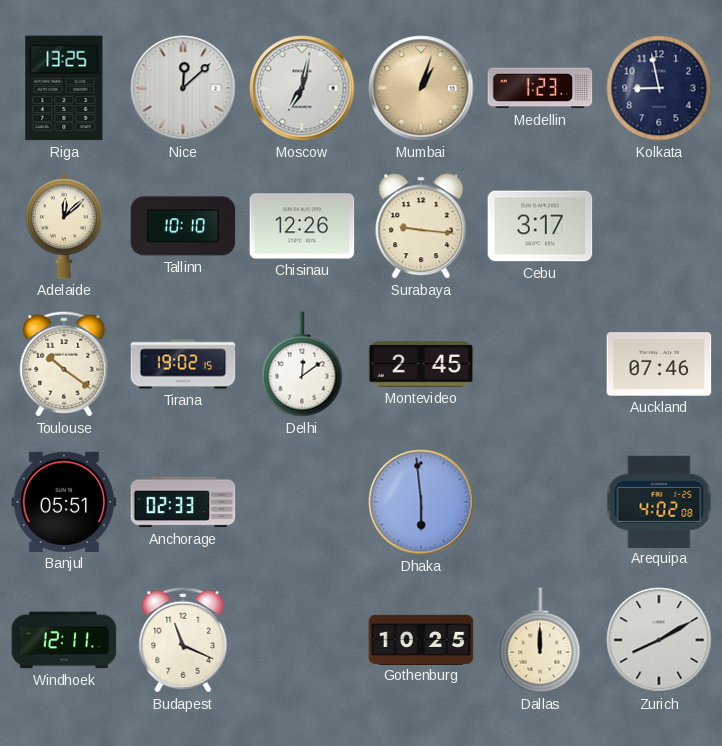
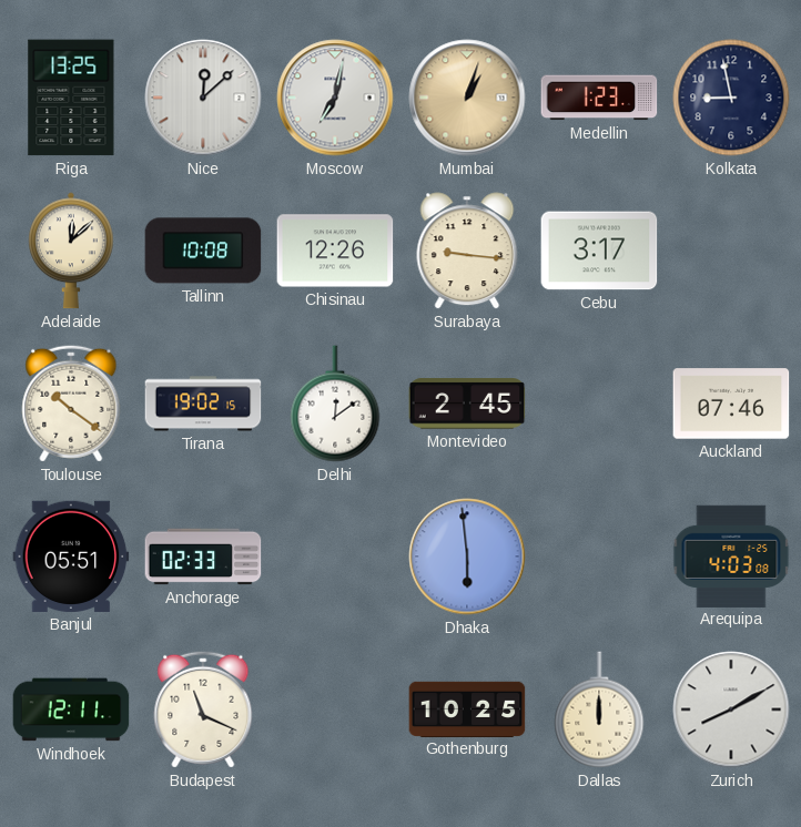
Tallinn: 10:10 -> 10:08
Arequipa: 4:02 -> 4:03
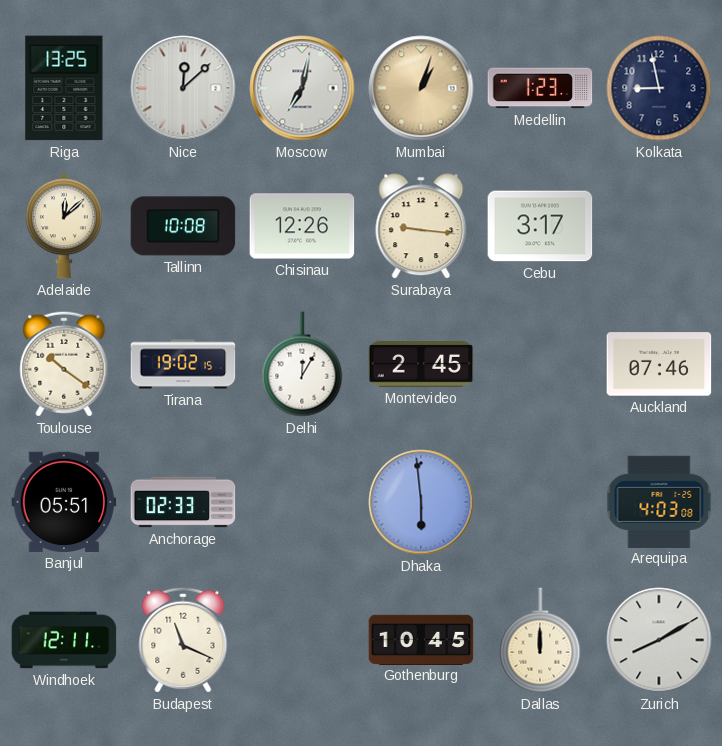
Delhi: 12:09 -> 12:05
Gothenburg: 10:25 -> 10:45
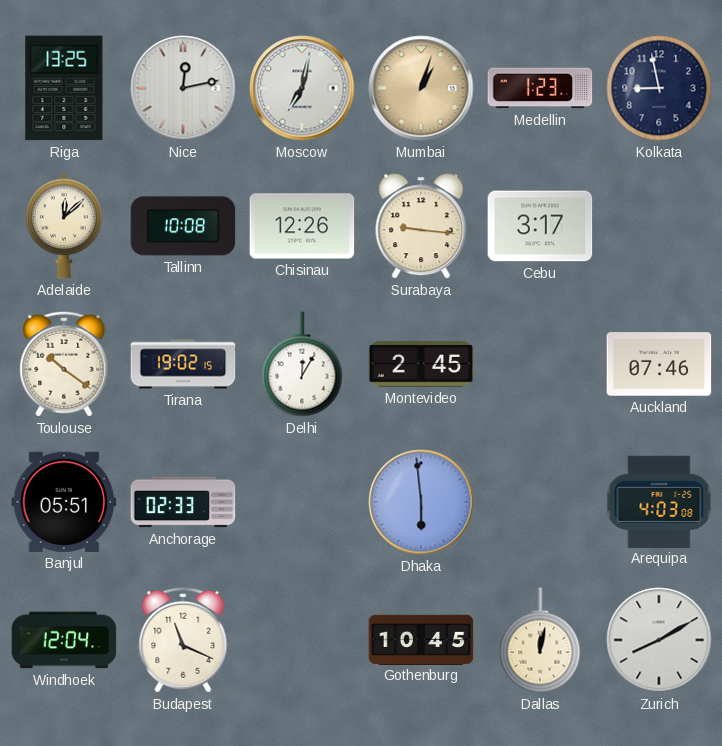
Nice: 12:08 -> 12:13
Windhoek: 12:11 -> 12:04
Dallas: 12:00 -> 12:02
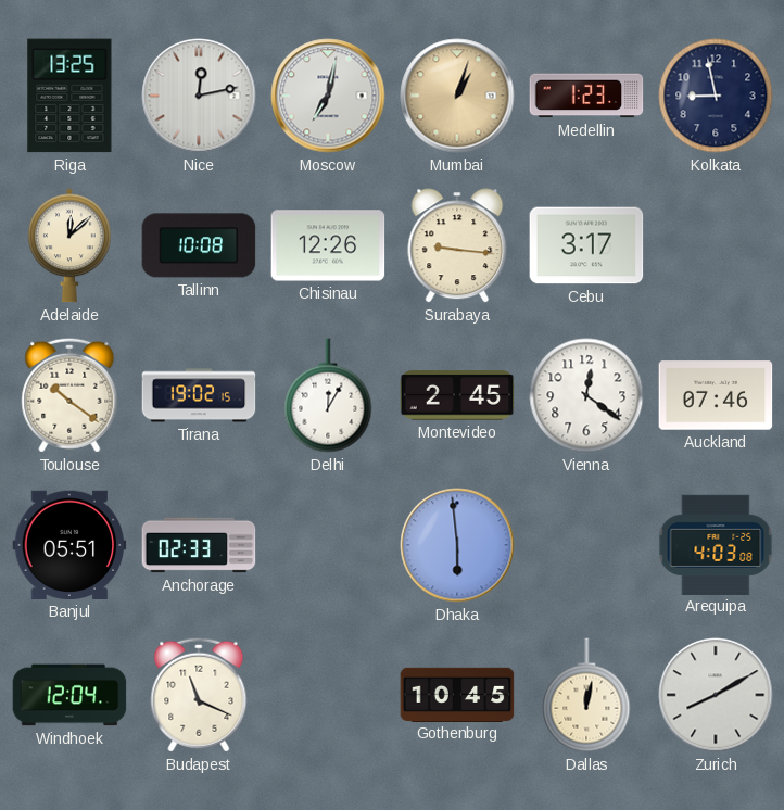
Vienna: none -> 12:21
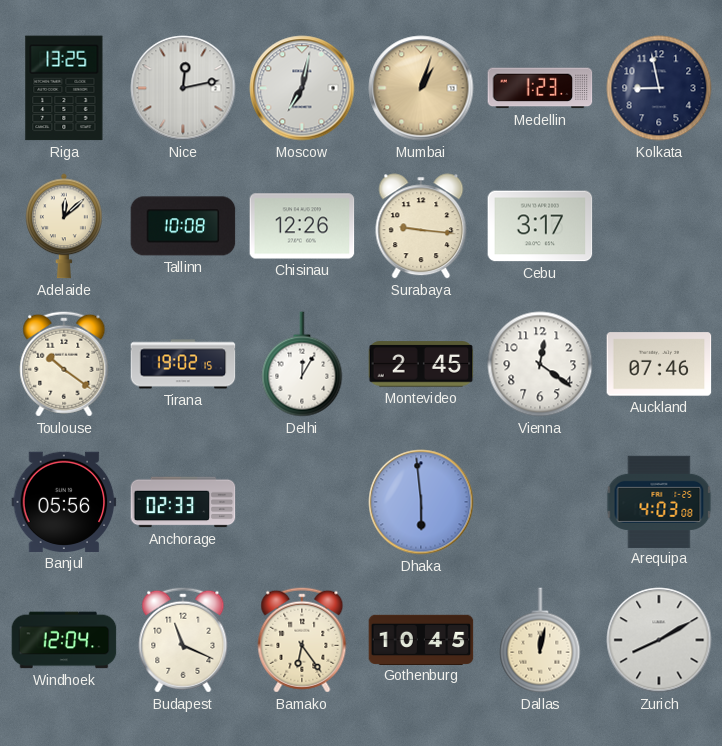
Banjul: 05:51 -> 05:56
Bamako: none -> 6:24
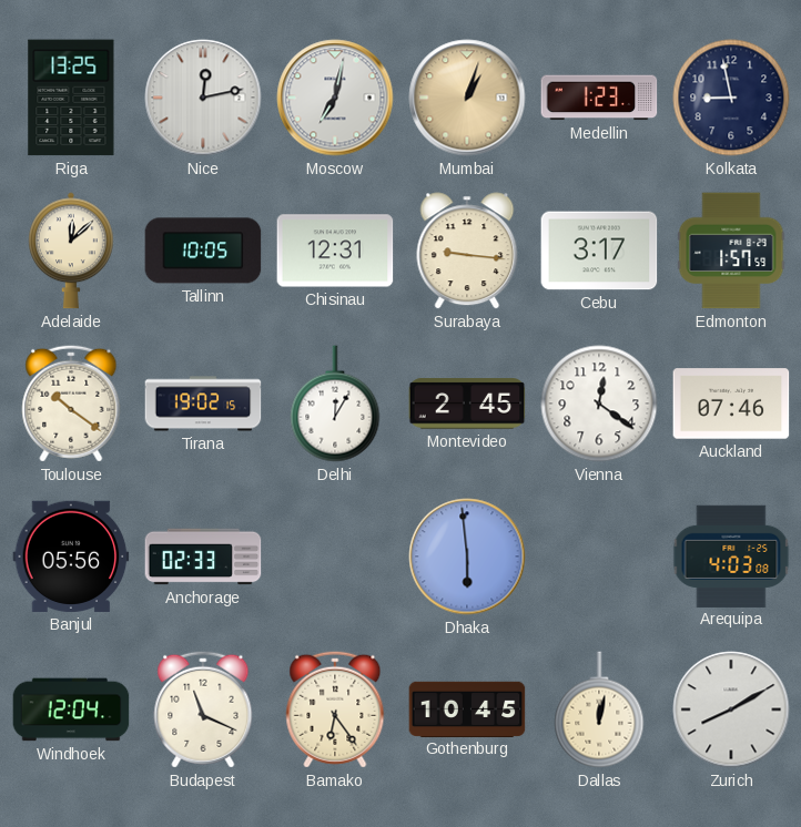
Tallinn: 10:08 -> 10:05
Chisinau: 12:26 -> 12:31
Edmonton: none -> 1:57
